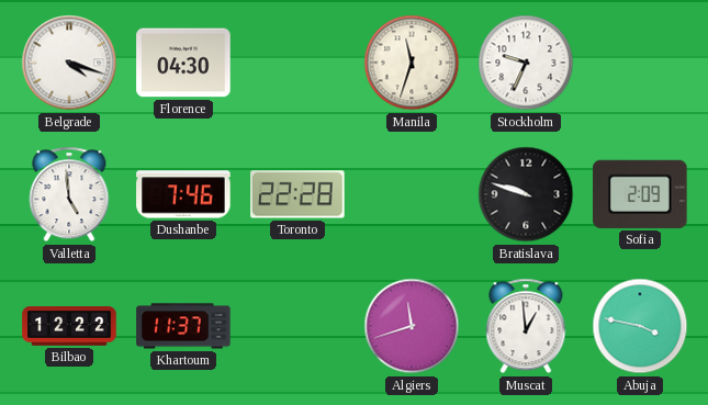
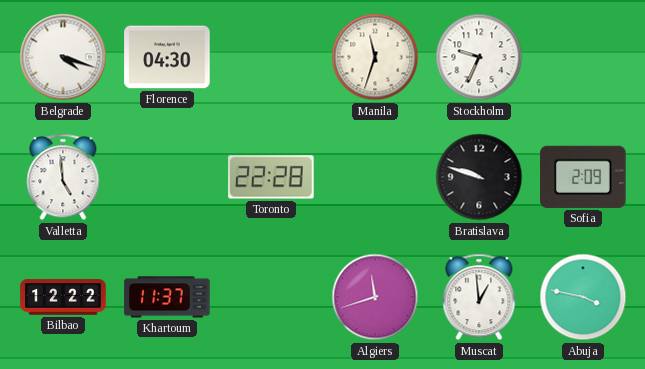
Dushanbe: 7:46 -> none
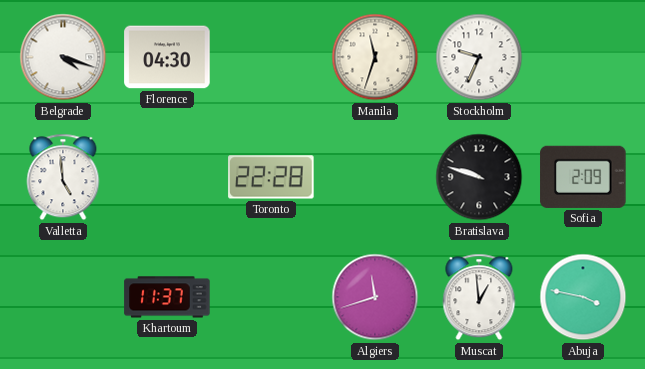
Bilbao: 12:22 -> none
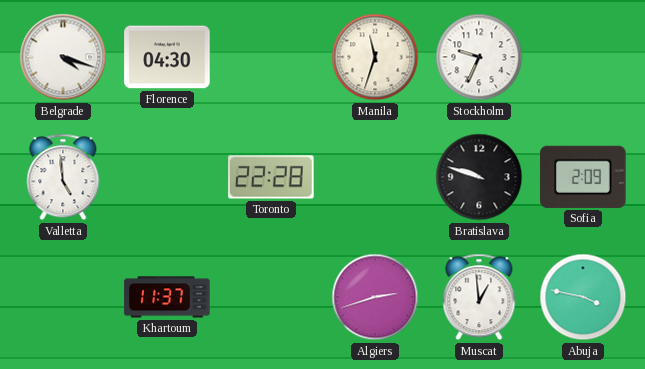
Algiers: 11:42 -> 2:42
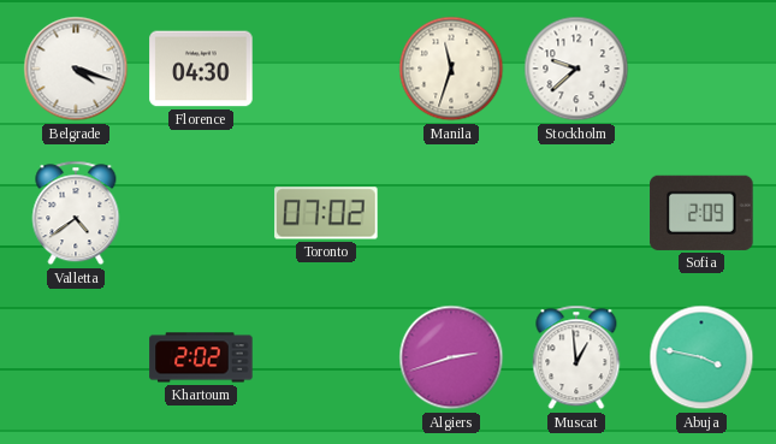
Stockholm: 9:34 -> 9:38
Valletta: 4:59 -> 4:39
Toronto: 22:28 -> 07:02
Bratislava: 9:48 -> none
Khartoum: 11:37 -> 2:02
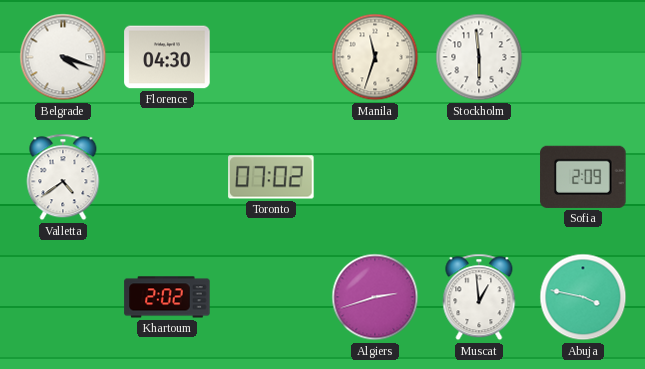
Stockholm: 9:38 -> 5:59
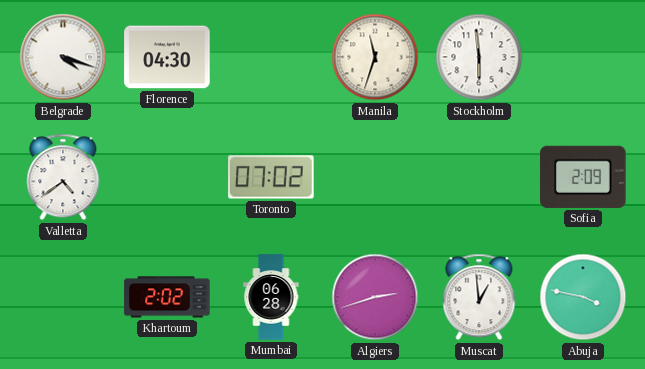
Mumbai: none -> 06:28
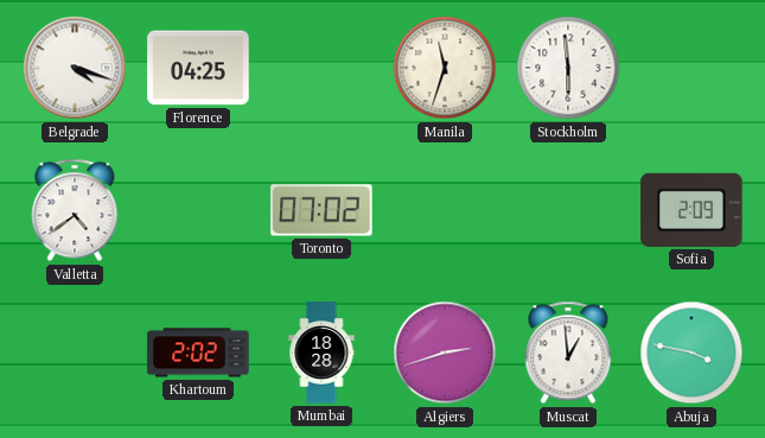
Florence: 04:30 -> 04:25
Mumbai: 06:28 -> 18:28
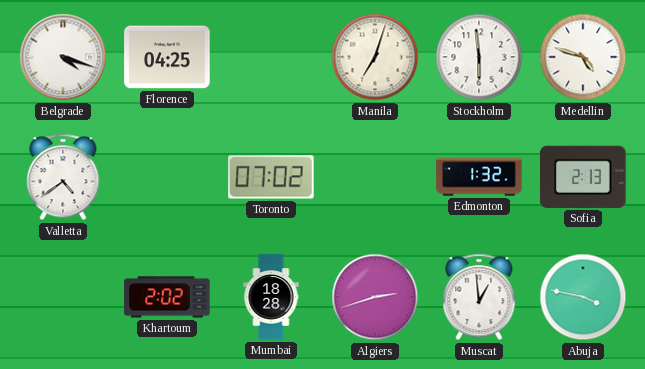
Manila: 11:33 -> 7:03
Medellin: none -> 4:48
Edmonton: none -> 1:32
Sofia: 2:09 -> 2:13
